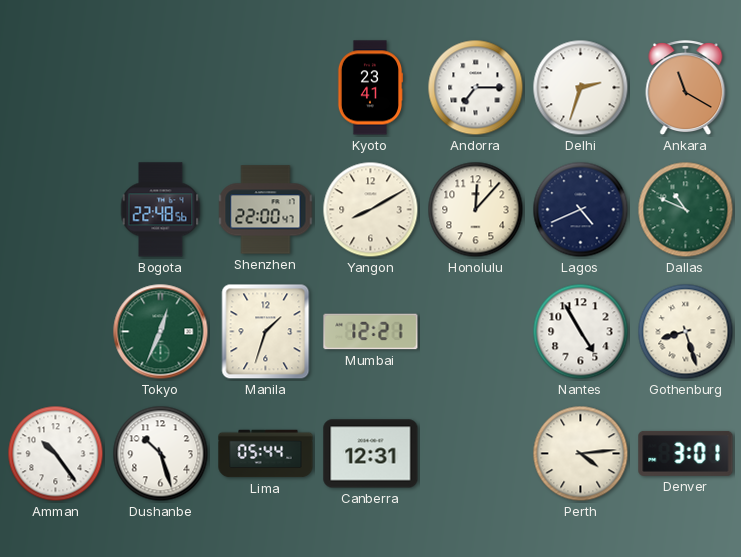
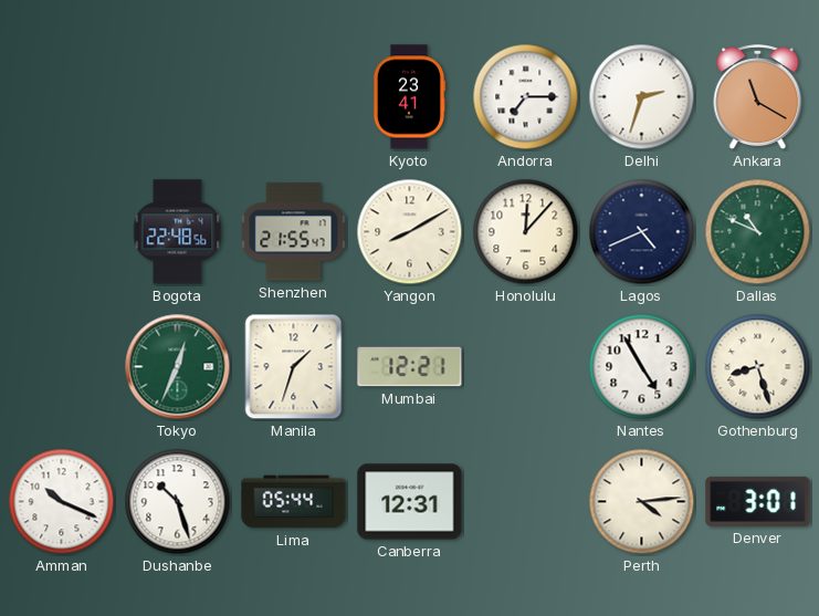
Shenzhen: 22:00 -> 21:55
Amman: 10:24 -> 10:19
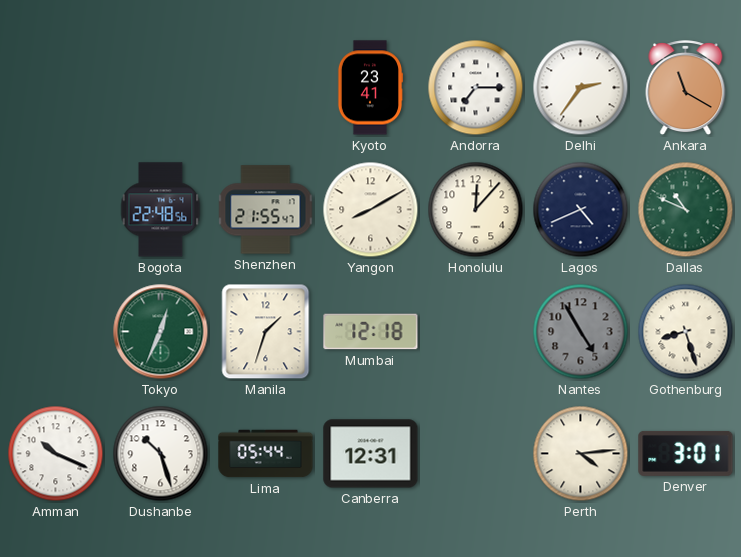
Delhi: 2:33 -> 2:36
Mumbai: 12:21 -> 12:18
Nantes dial: white -> grey
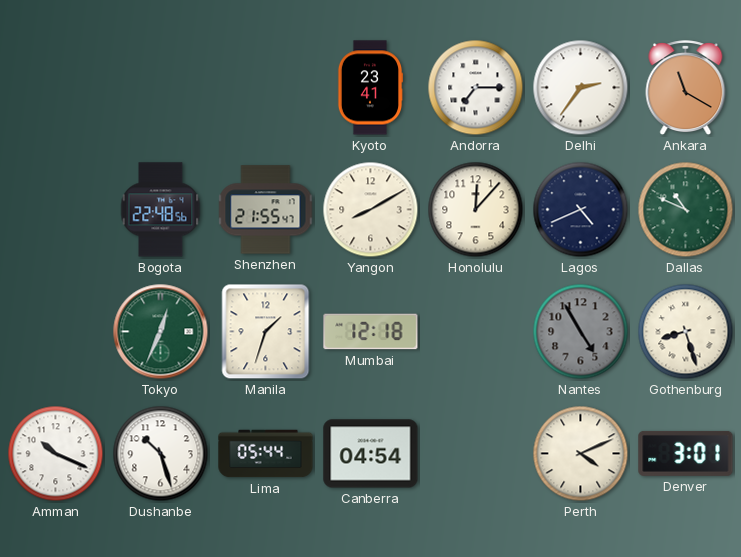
Canberra: 12:31 -> 04:54
Perth: 4:14 -> 4:11
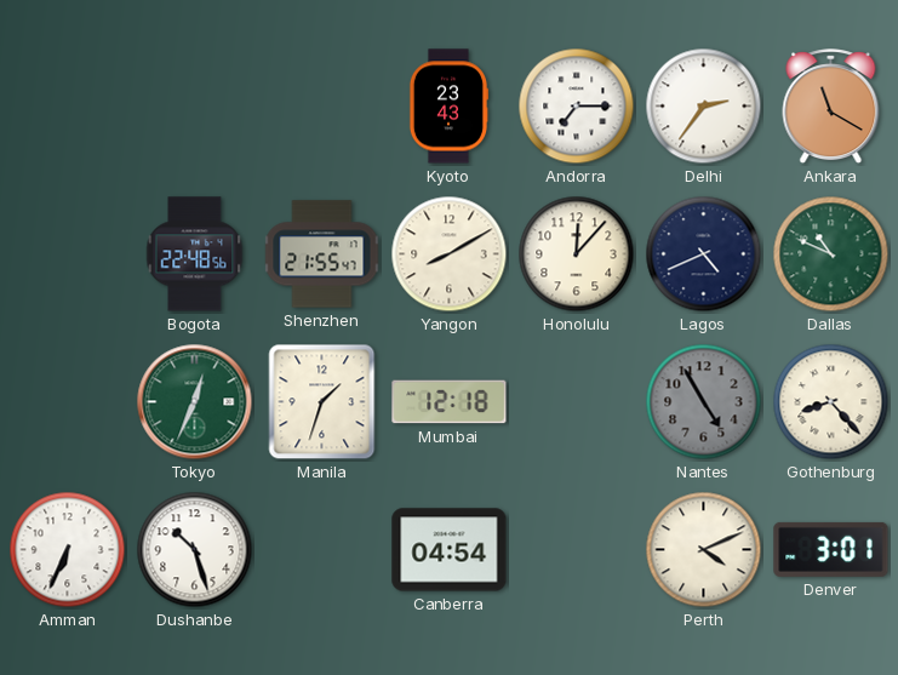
Kyoto: 23:41 -> 23:43
Gothenburg: 8:27 -> 8:23
Amman: 10:19 -> 6:34
Lima: 05:44 -> none
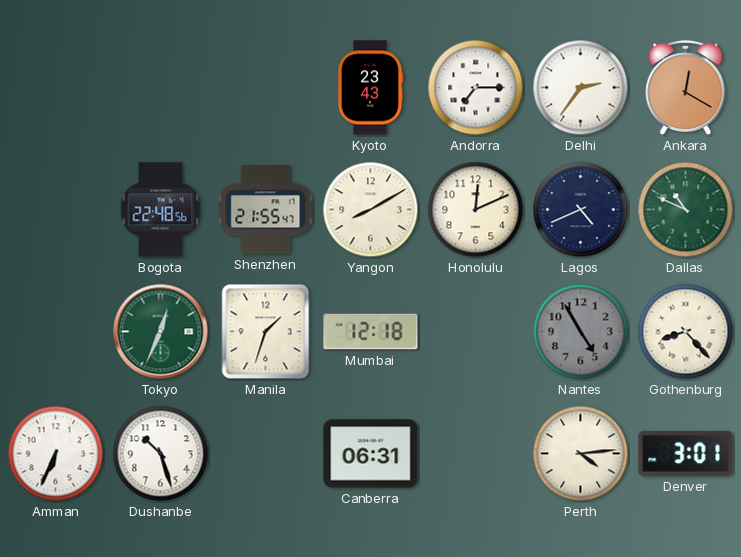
Ankara: 11:20 -> 12:20
Honolulu: 12:07 -> 12:11
Canberra: 04:54 -> 06:31
Perth: 4:11 -> 4:14
